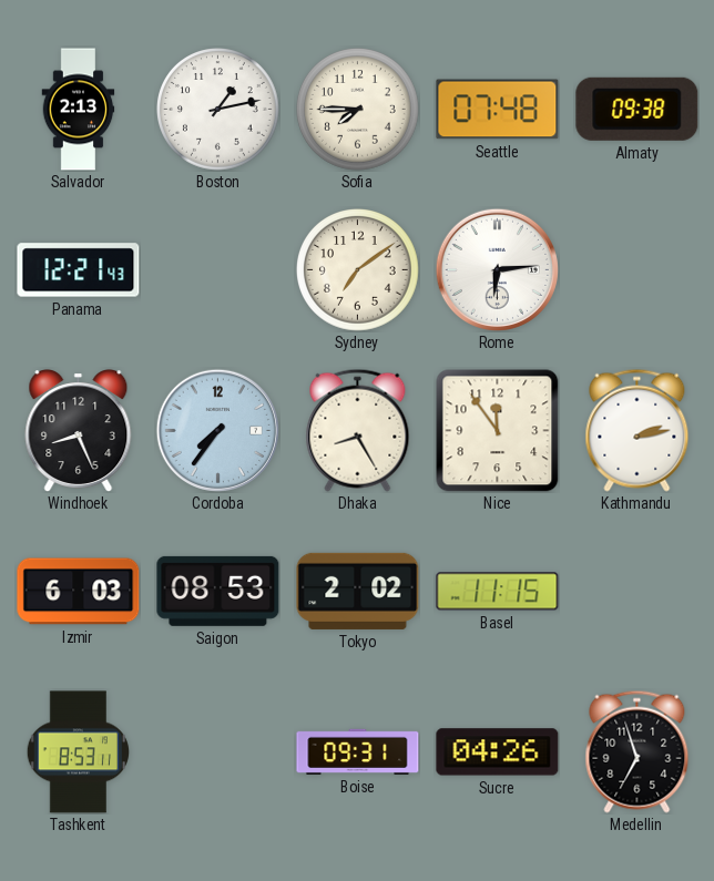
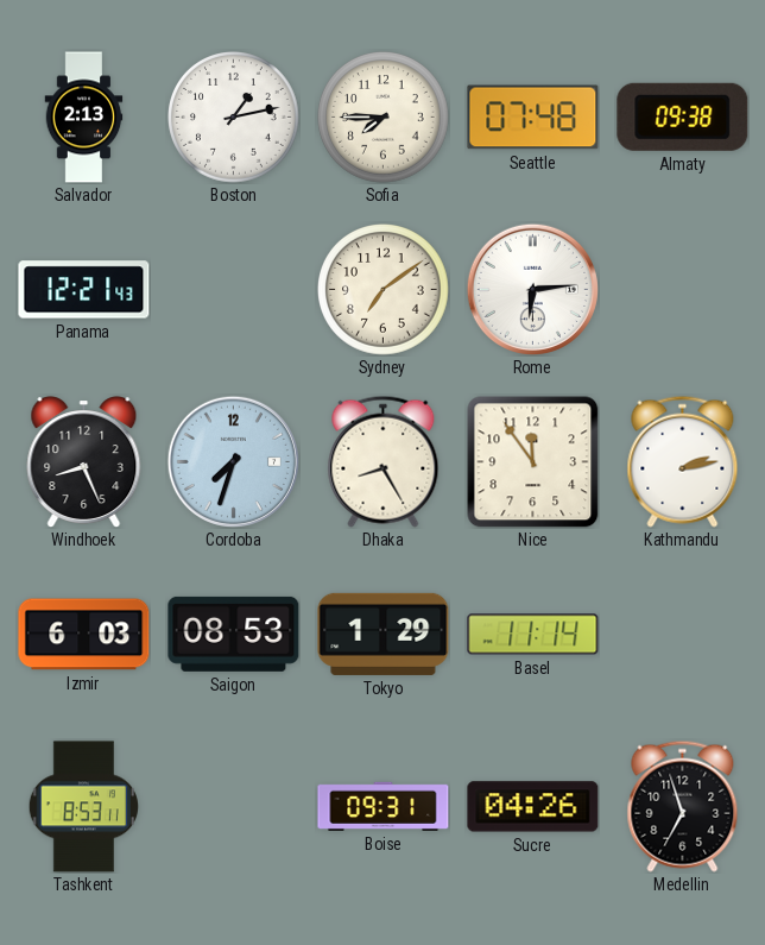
Cordoba: 7:36 -> 7:33
Tokyo: 2:02 -> 1:29
Basel: 11:15 -> 11:14
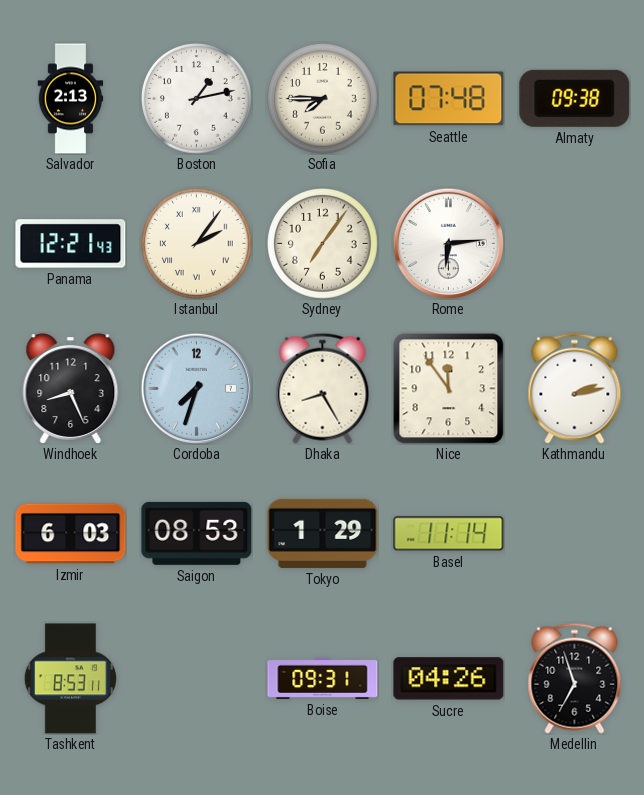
Istanbul: none -> 2:06
Sydney: 7:09 -> 7:06
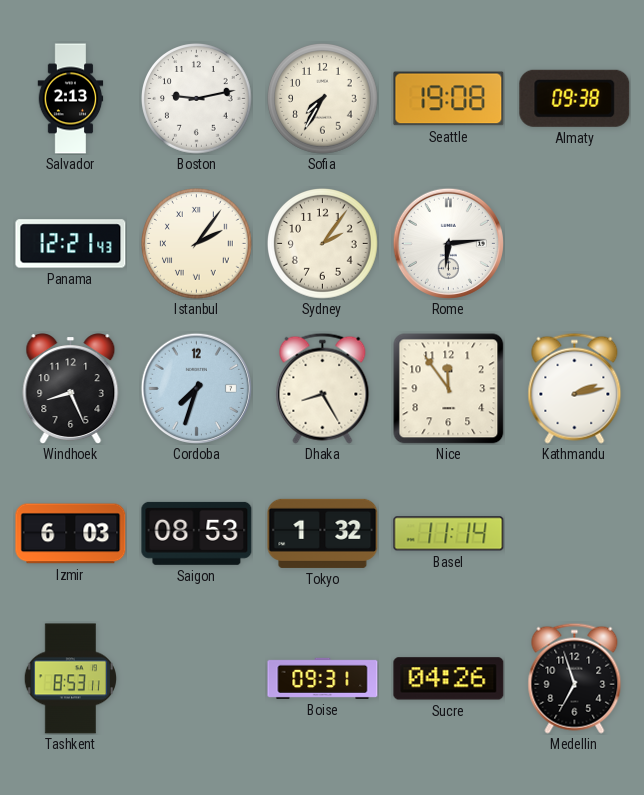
Boston: 1:13 -> 9:13
Sofia: 7:45 -> 7:35
Seattle: 07:48 -> 19:08
Sydney: 7:06 -> 2:06
Tokyo: 1:29 -> 1:32
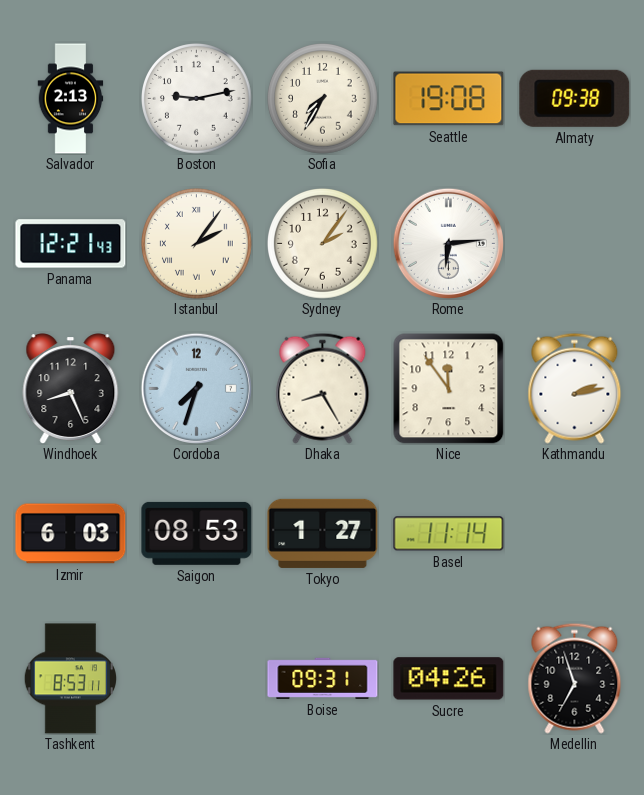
Tokyo: 1:32 -> 1:27
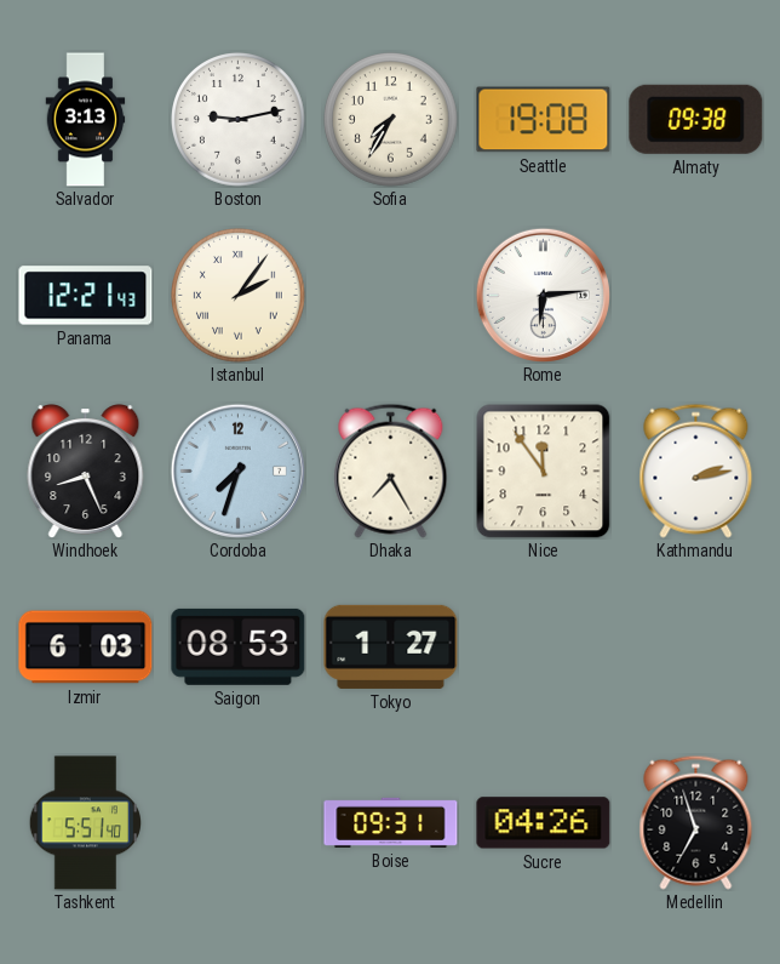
Salvador: 2:13 -> 3:13
Sydney: 2:06 -> none
Dhaka: 8:25 -> 7:25
Basel: 11:14 -> none
Tashkent: 8:53 -> 5:51
